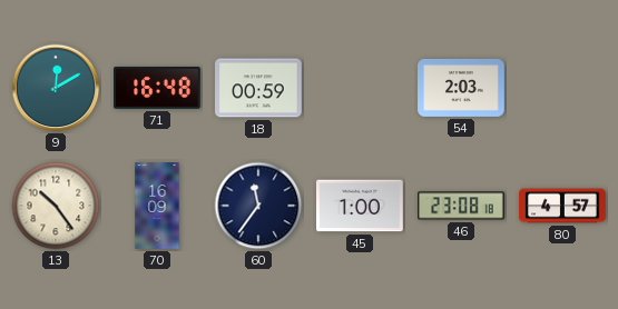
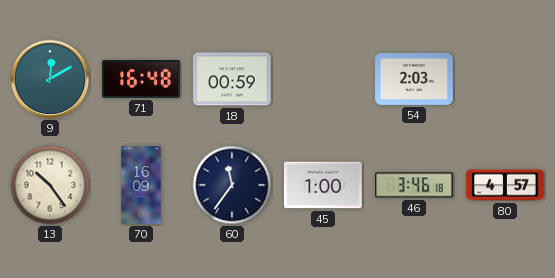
46: 23:08 -> 3:46
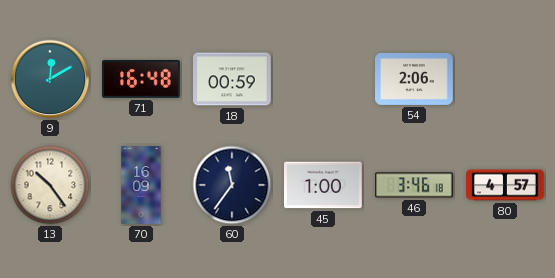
54: 2:03 -> 2:06
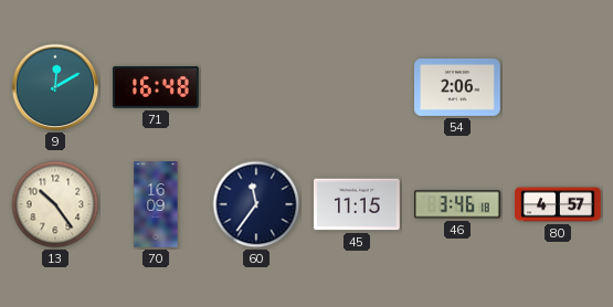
18: 00:59 -> none
45: 1:00 -> 11:15
